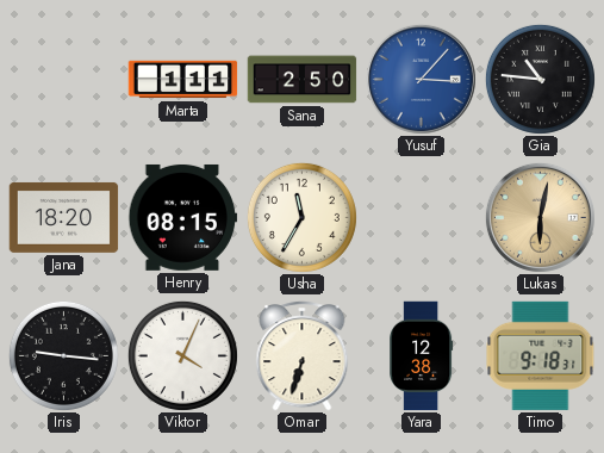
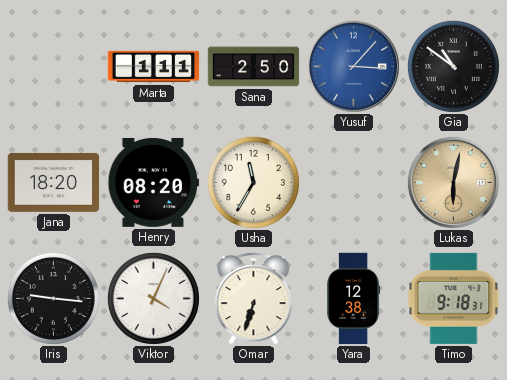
Gia: 10:46 -> 10:51
Henry: 08:15 -> 08:20
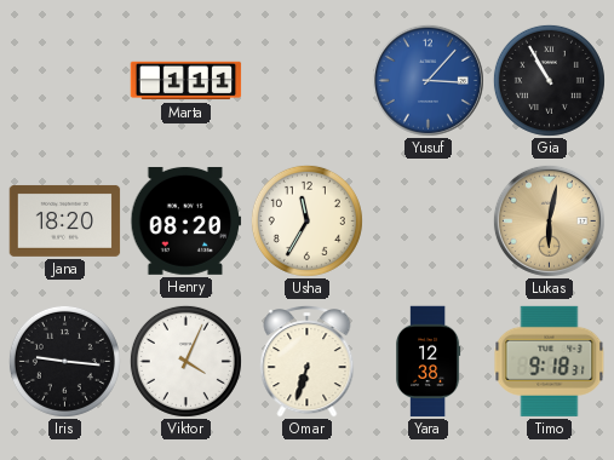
Sana: 2:50 -> none
Gia: 10:51 -> 10:55
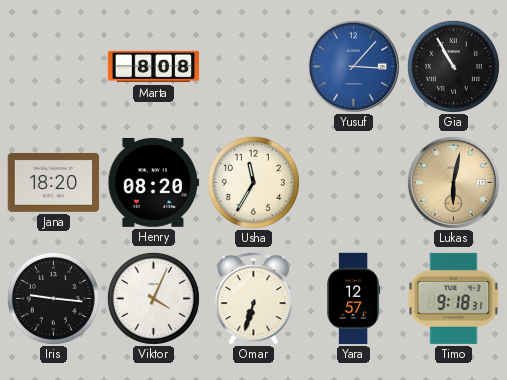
Marta: 1:11 -> 8:08
Yara: 12:38 -> 12:57
